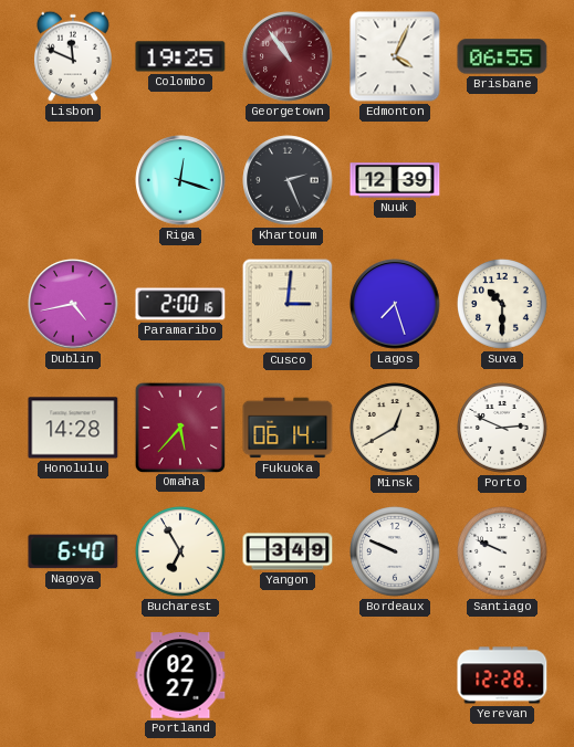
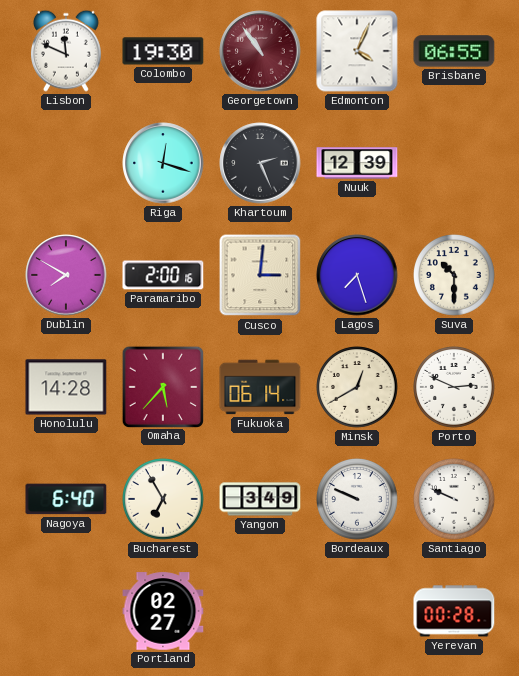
Colombo: 19:25 -> 19:30
Dublin: 4:43 -> 7:50
Yerevan: 12:28 -> 00:28
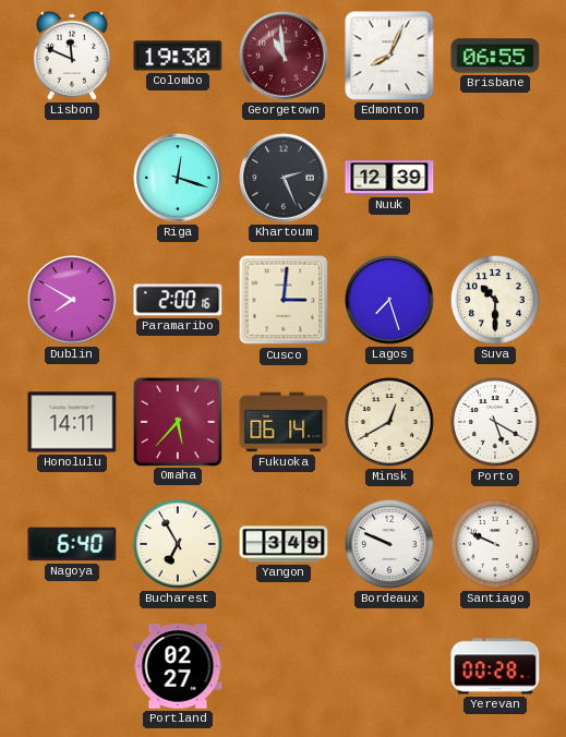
Georgetown: 10:54 -> 10:59
Edmonton: 4:04 -> 8:04
Honolulu: 14:28 -> 14:11
Porto: 2:49 -> 5:20
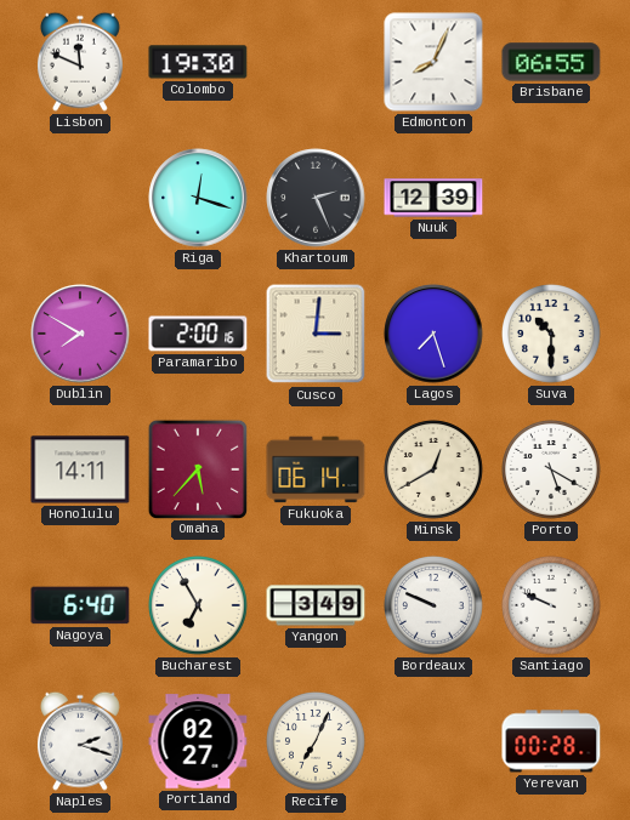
Georgetown: 10:59 -> none
Naples: none -> 2:18
Recife: none -> 7:04
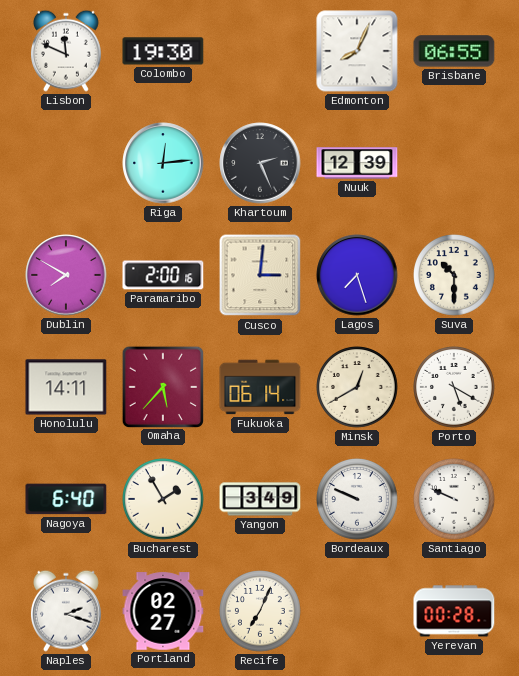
Riga: 12:18 -> 12:14
Bucharest: 6:55 -> 1:55
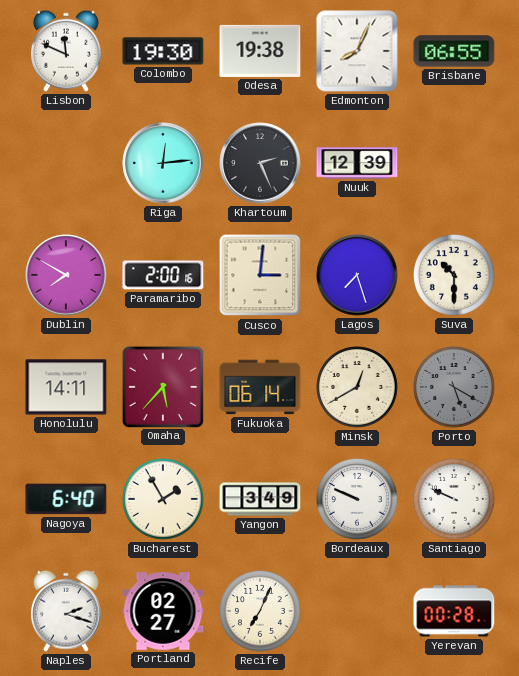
Odesa: none -> 19:38
Porto dial: white -> grey
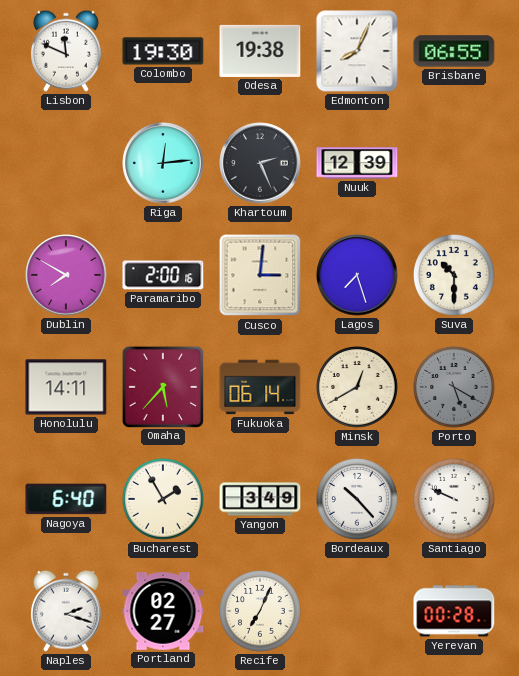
Bordeaux: 9:49 -> 10:23
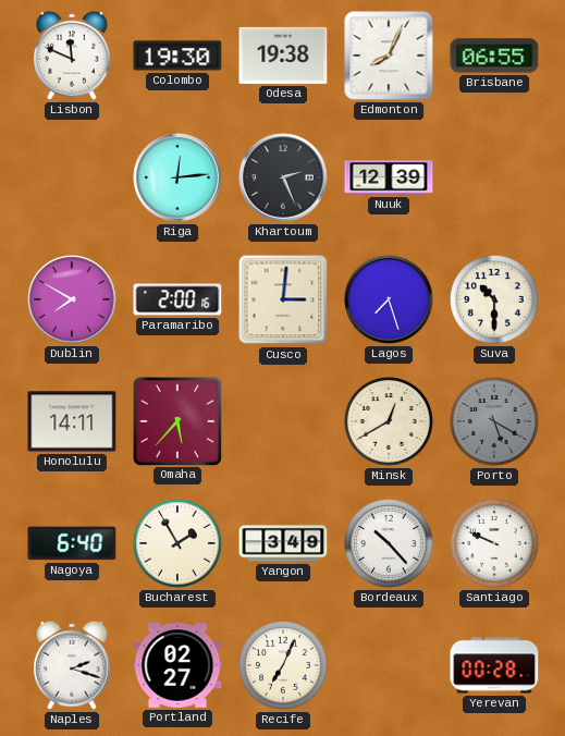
Fukuoka: 06:14 -> none
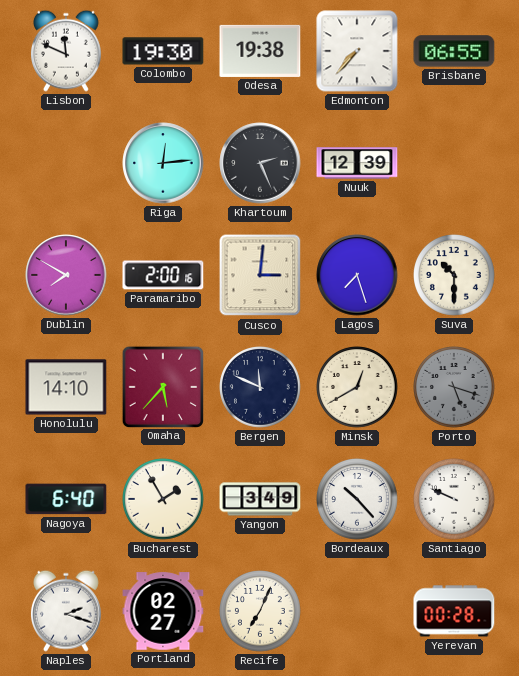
Edmonton: 8:04 -> 7:37
Honolulu: 14:11 -> 14:10
Bergen: none -> 11:49
Porto: 5:20 -> 5:18
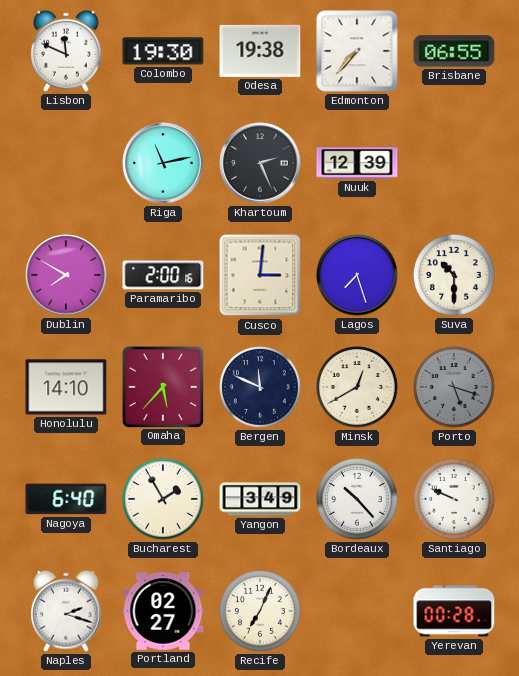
Riga: 12:14 -> 11:13
